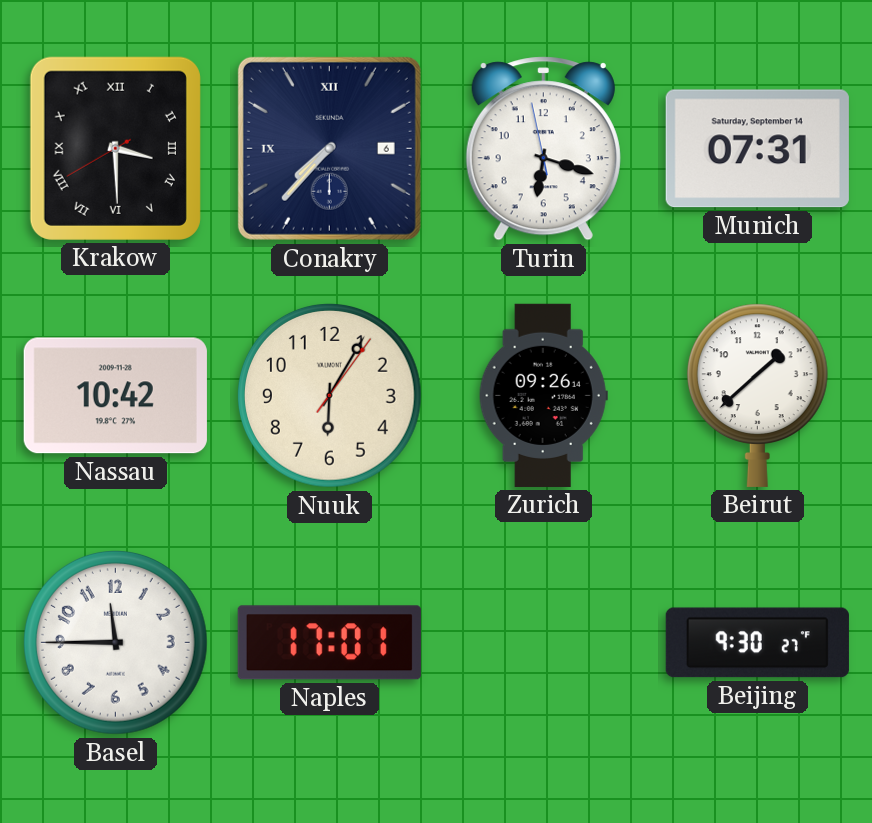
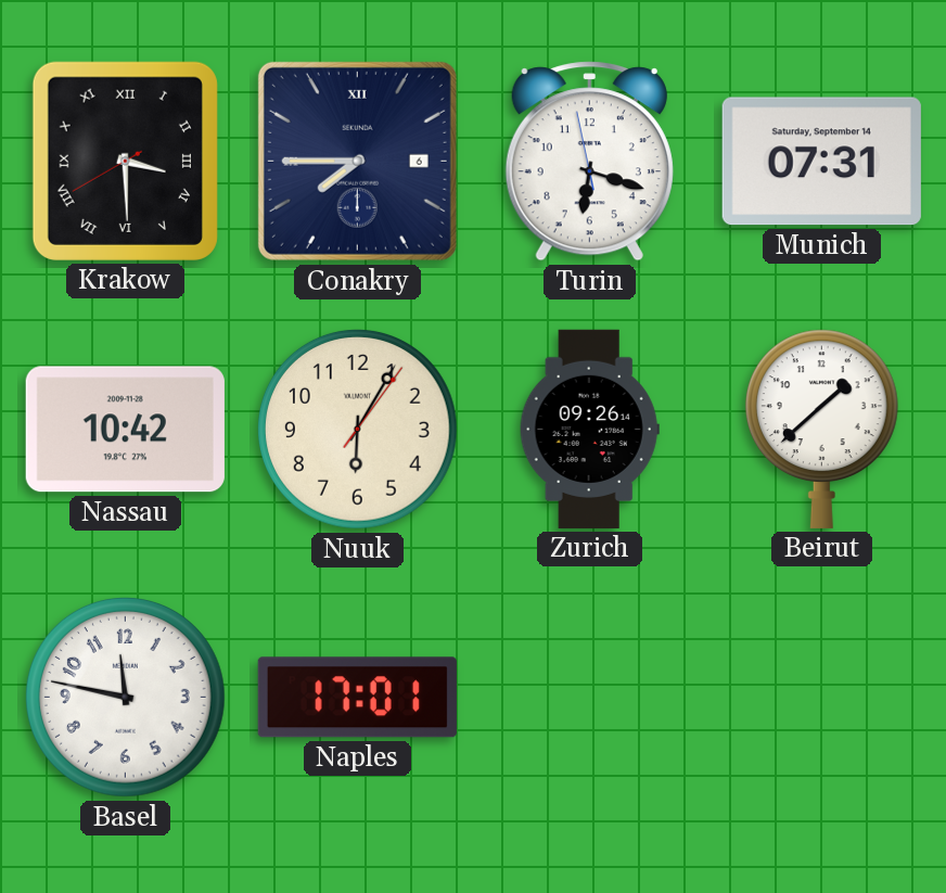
Conakry: 7:37 -> 7:45
Basel: 11:45 -> 11:47
Beijing: 9:30 -> none
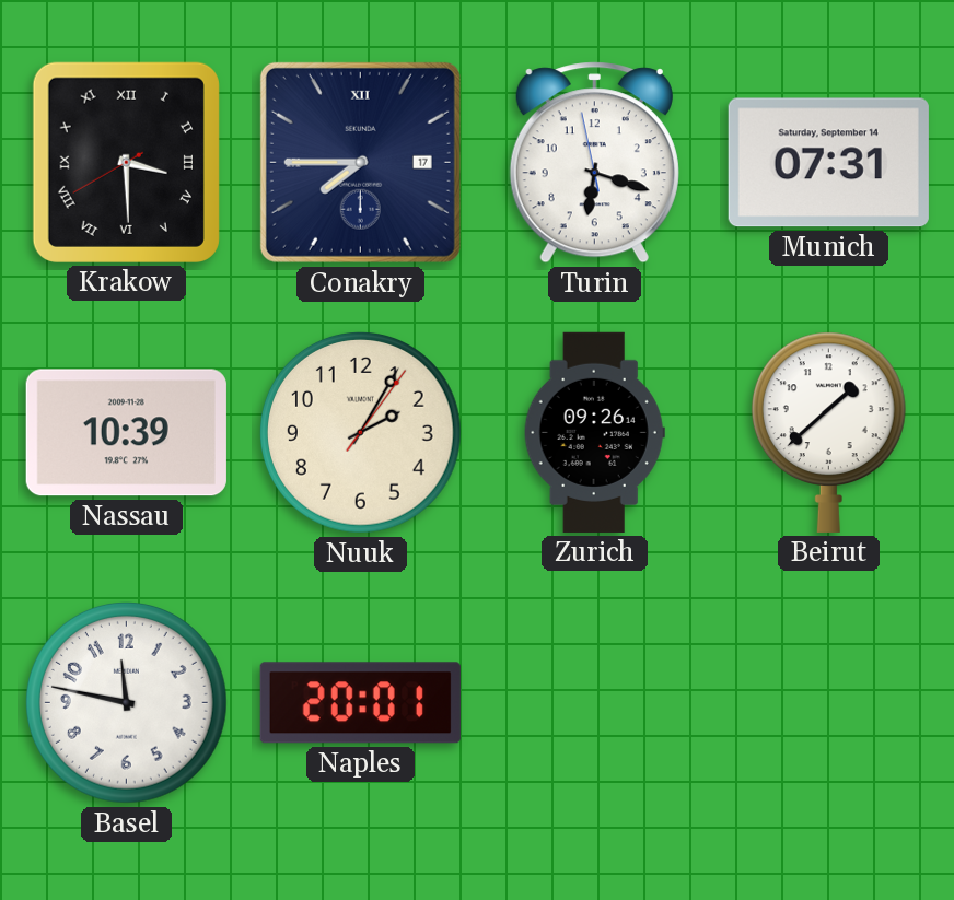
Conakry date: 6 -> 17
Nassau: 10:42 -> 10:39
Nuuk: 6:05 -> 2:05
Naples: 17:01 -> 20:01
